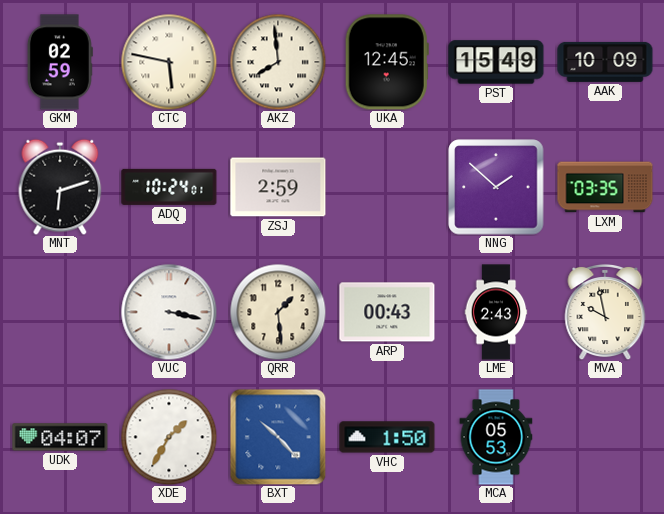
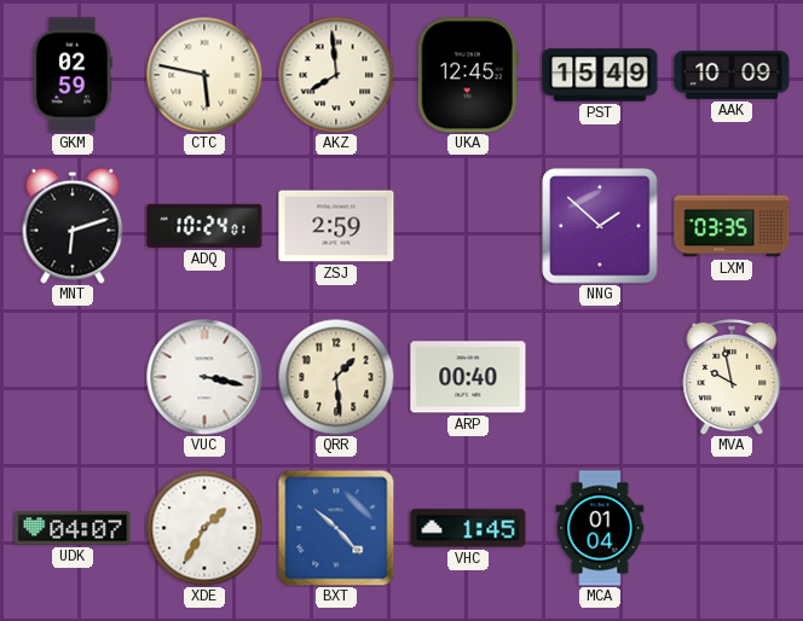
ARP: 00:43 -> 00:40
LME: 2:43 -> none
VHC: 1:50 -> 1:45
MCA: 05:53 -> 01:04
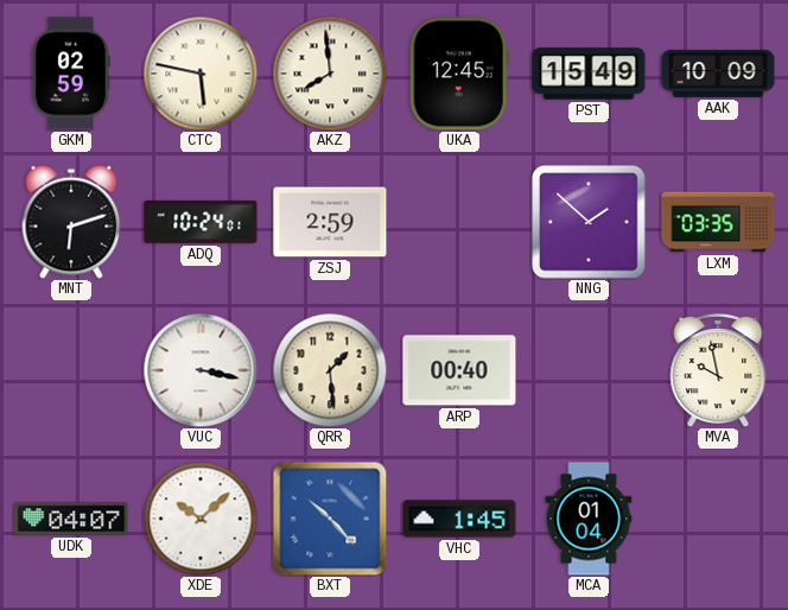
XDE: 1:35 -> 10:08
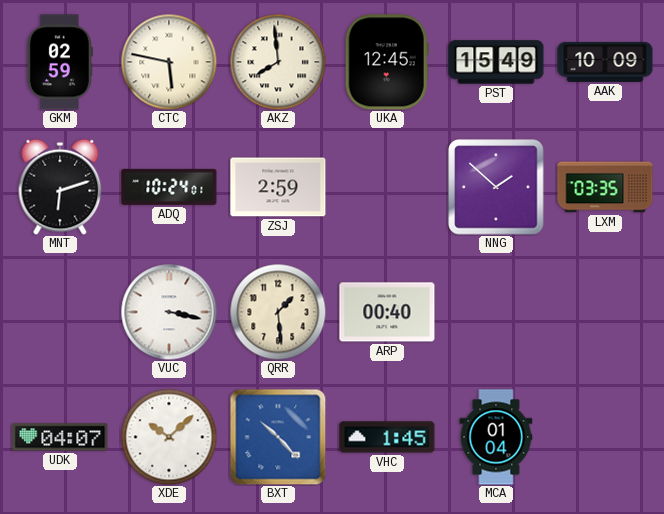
MVA: 9:58 -> none
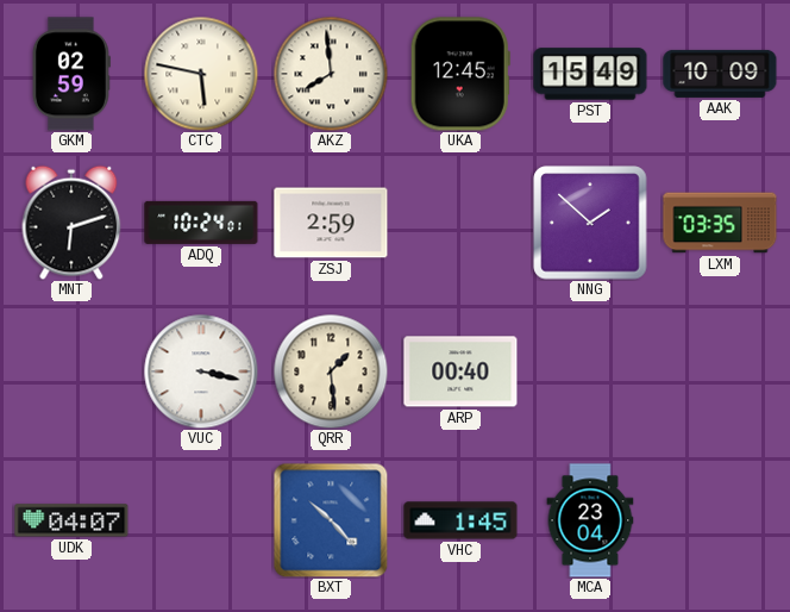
XDE: 10:08 -> none
MCA: 01:04 -> 23:04
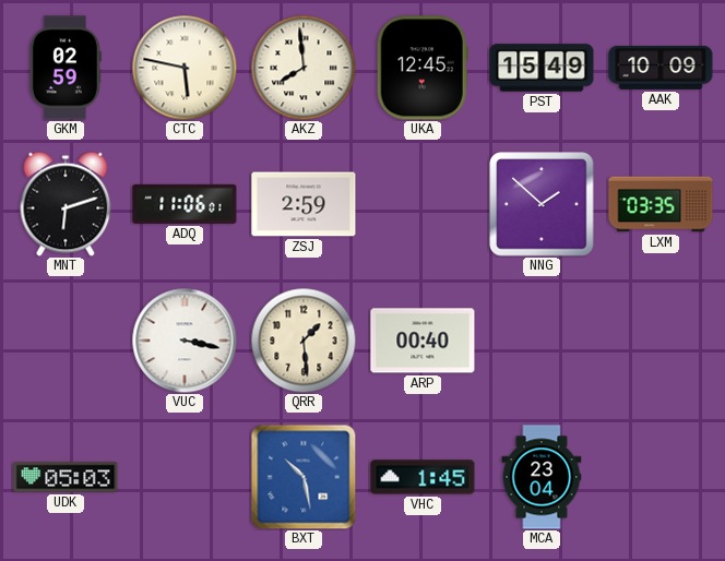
ADQ: 10:24 -> 11:06
UDK: 04:07 -> 05:03
BXT: 10:23 -> 10:28
